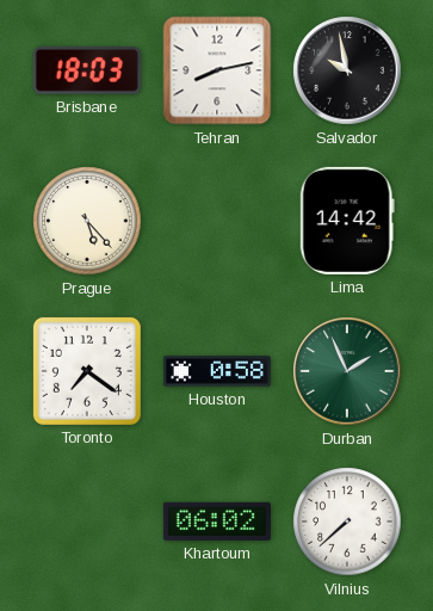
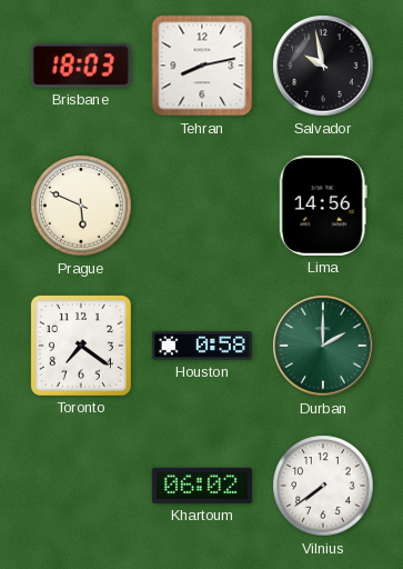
Prague: 5:23 -> 5:49
Lima: 14:42 -> 14:56
Durban: 1:56 -> 2:00
Vilnius: 7:38 -> 7:39
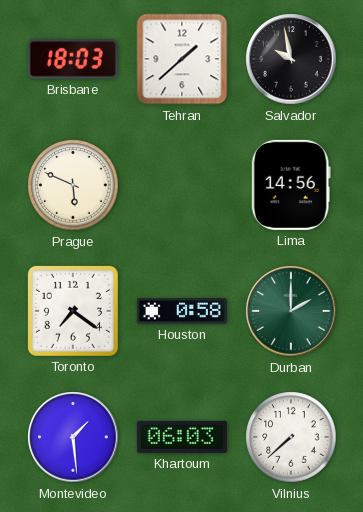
Tehran: 8:13 -> 1:38
Montevideo: none -> 1:29
Khartoum: 06:02 -> 06:03
Vilnius: 7:39 -> 7:38
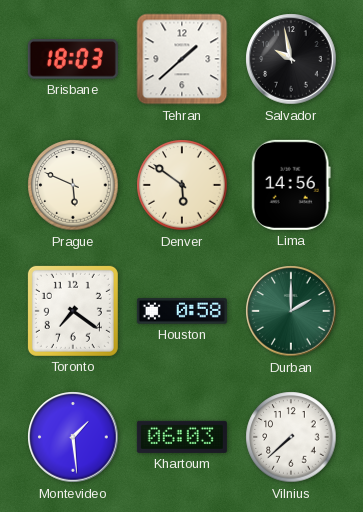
Denver: none -> 5:51
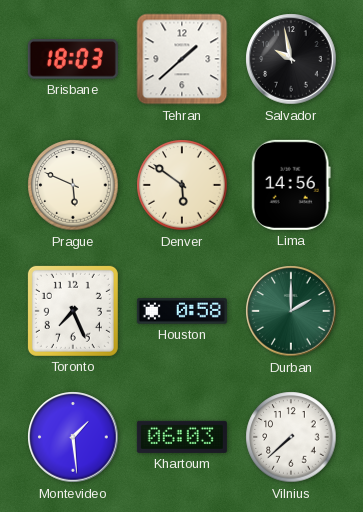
Toronto: 7:21 -> 7:26
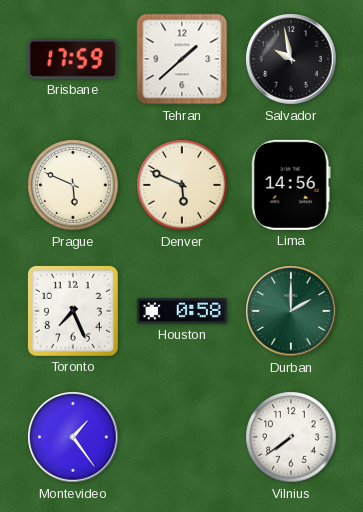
Brisbane: 18:03 -> 17:59
Denver: 5:51 -> 5:49
Montevideo: 1:29 -> 1:24
Khartoum: 06:03 -> none
Vilnius: 7:38 -> 7:39
